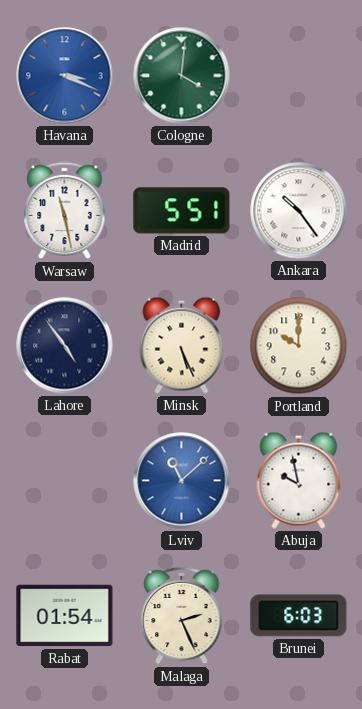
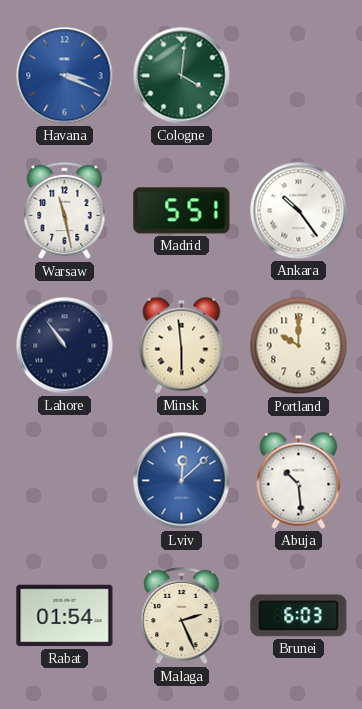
Lahore: 4:54 -> 10:54
Minsk: 5:26 -> 5:59
Lviv: 11:08 -> 12:08
Abuja: 9:58 -> 10:29
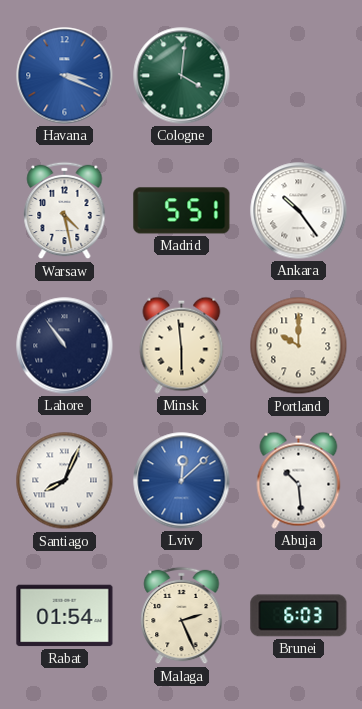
Warsaw: 11:28 -> 4:28
Santiago: none -> 8:04
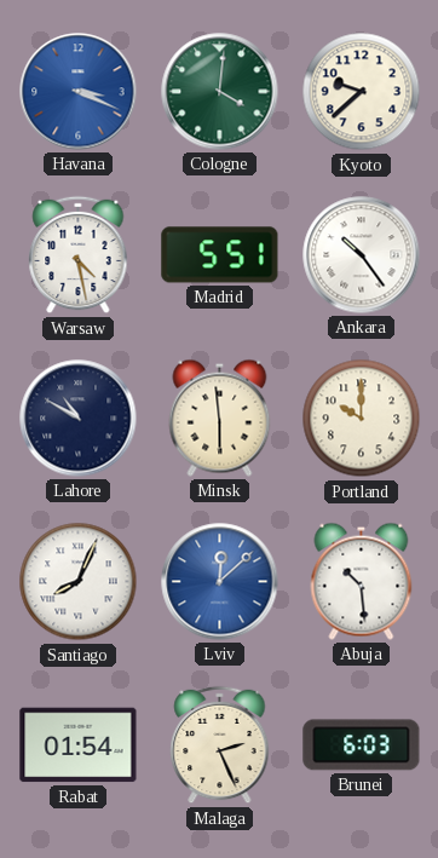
Kyoto: none -> 9:38
Lahore: 10:54 -> 10:50
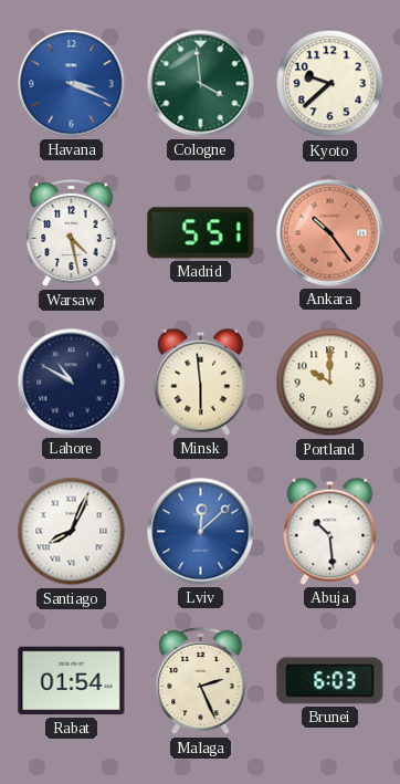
Cologne: 4:01 -> 3:59
Ankara dial: white -> salmon
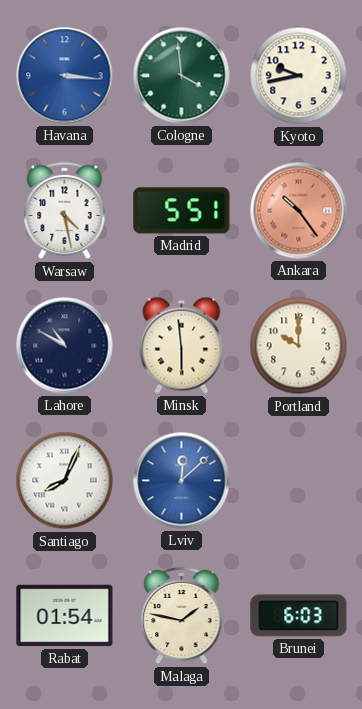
Havana: 3:19 -> 3:16
Kyoto: 9:38 -> 9:43
Abuja: 10:29 -> none
Malaga: 2:26 -> 1:47
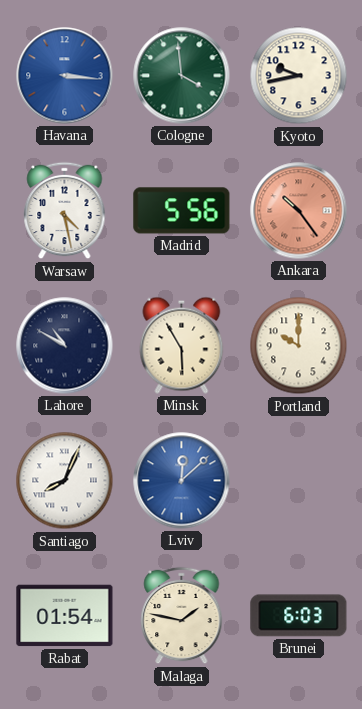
Madrid: 5:51 -> 5:56
Minsk: 5:59 -> 5:55
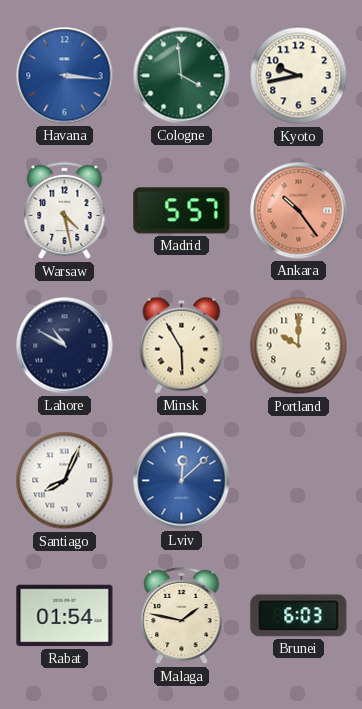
Madrid: 5:56 -> 5:57
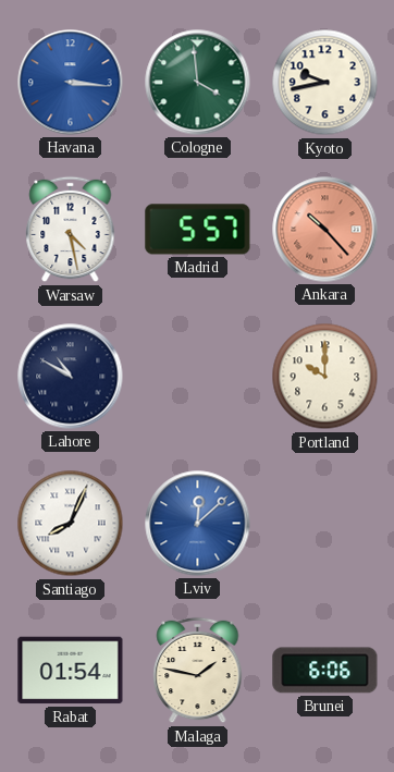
Ankara: 10:24 -> 10:23
Minsk: 5:55 -> none
Brunei: 6:03 -> 6:06
